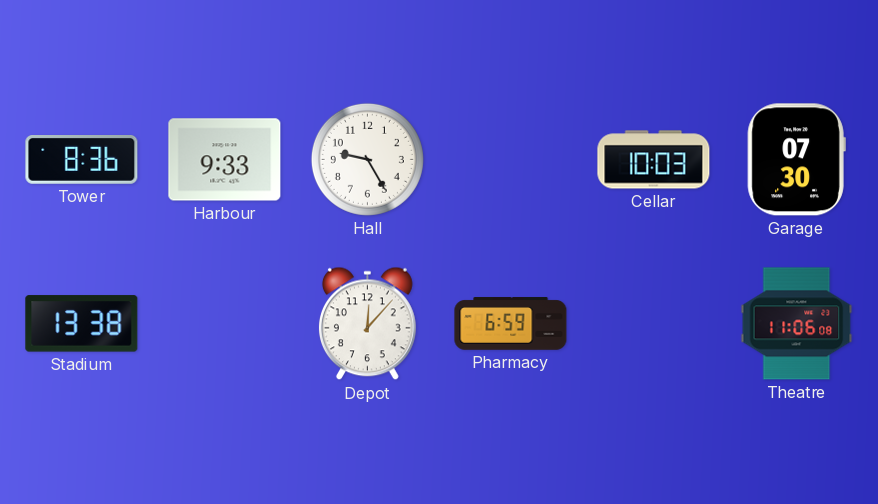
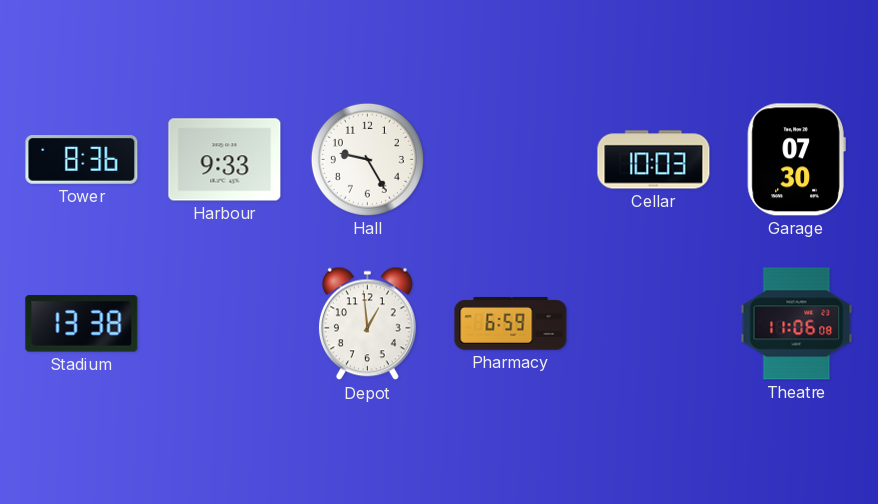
Depot: 12:07 -> 12:59
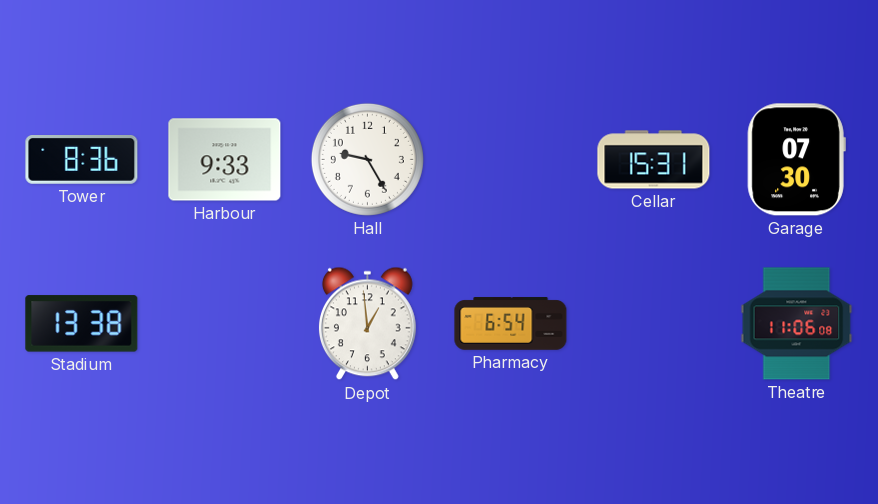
Cellar: 10:03 -> 15:31
Pharmacy: 6:59 -> 6:54
